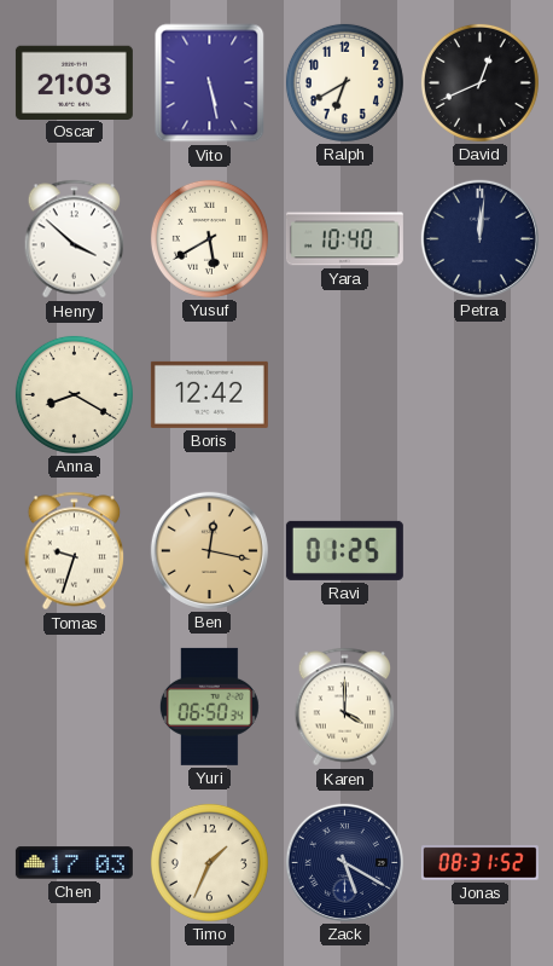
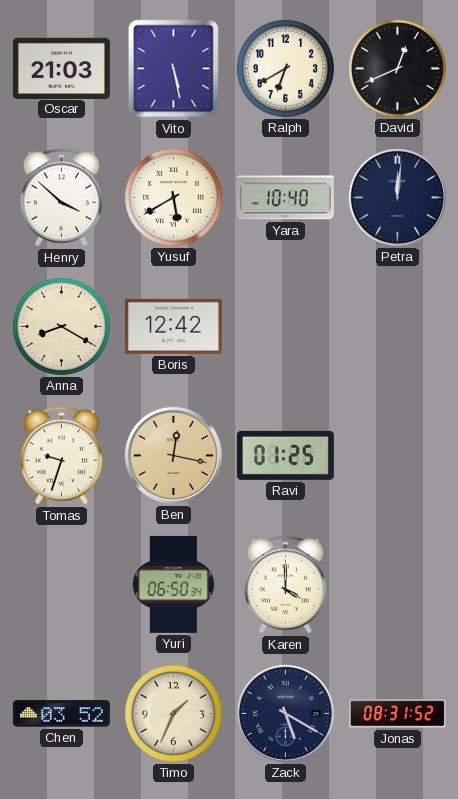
Chen: 17:03 -> 03:52
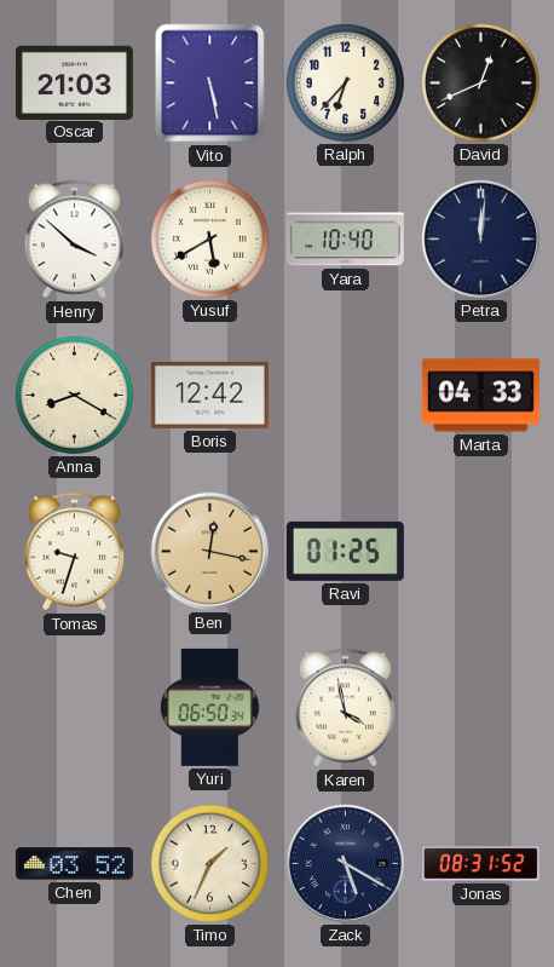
Ralph: 6:40 -> 6:37
Marta: none -> 04:33
Karen: 4:00 -> 3:58
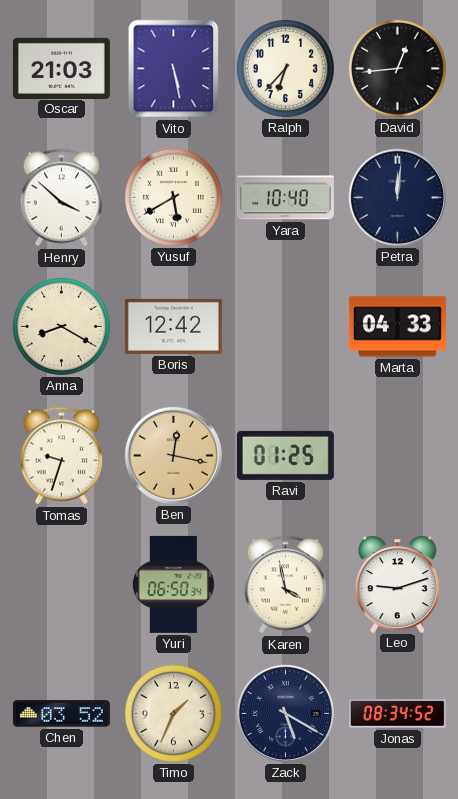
David: 12:41 -> 12:44
Leo: none -> 9:12
Jonas: 08:31 -> 08:34
